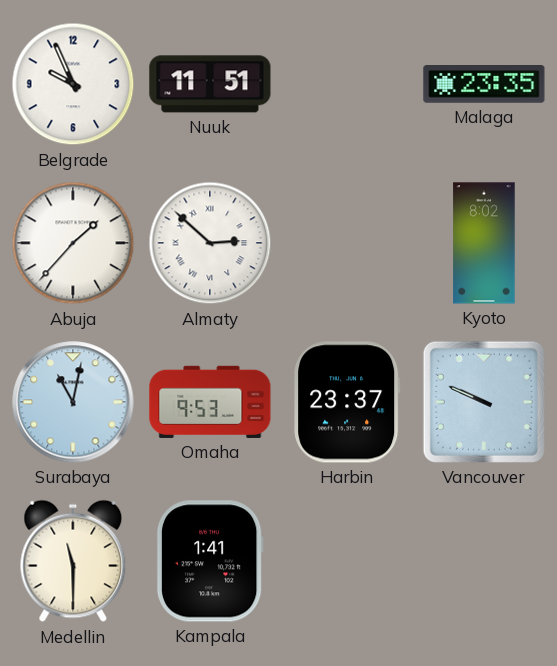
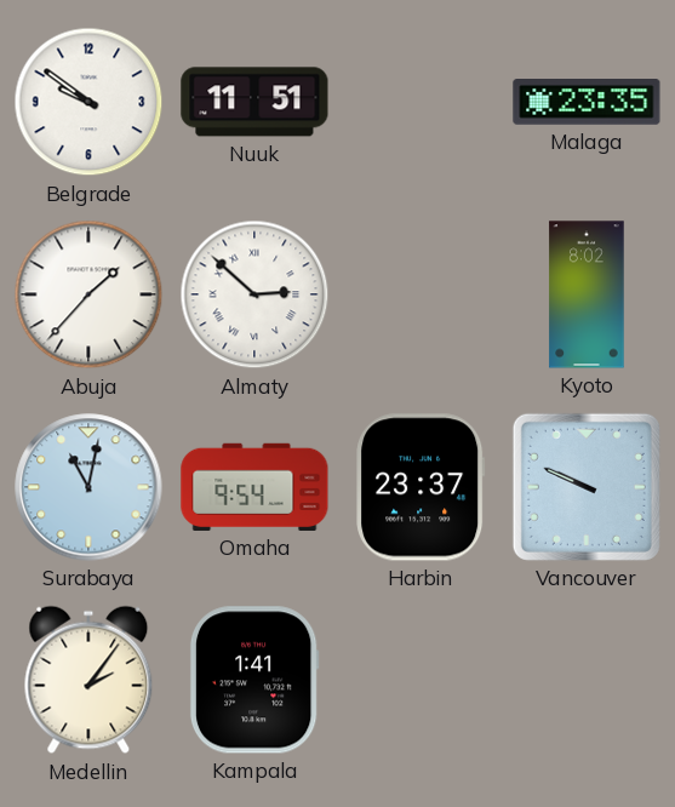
Belgrade: 9:56 -> 9:51
Omaha: 9:53 -> 9:54
Medellin: 11:30 -> 2:06
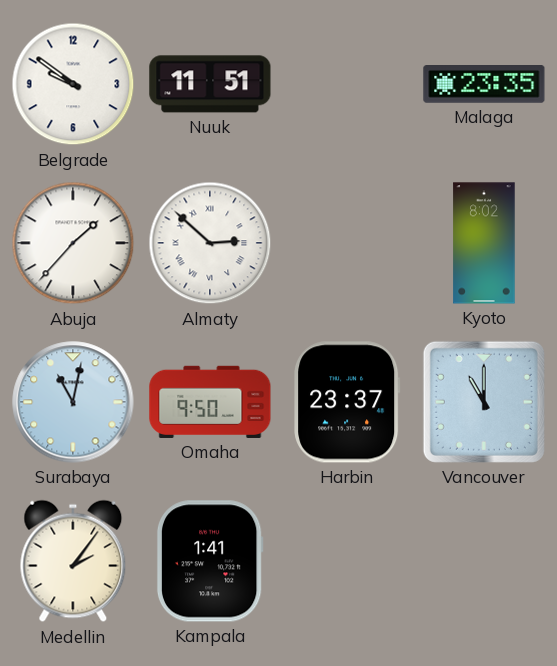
Omaha: 9:54 -> 9:50
Vancouver: 9:49 -> 11:00
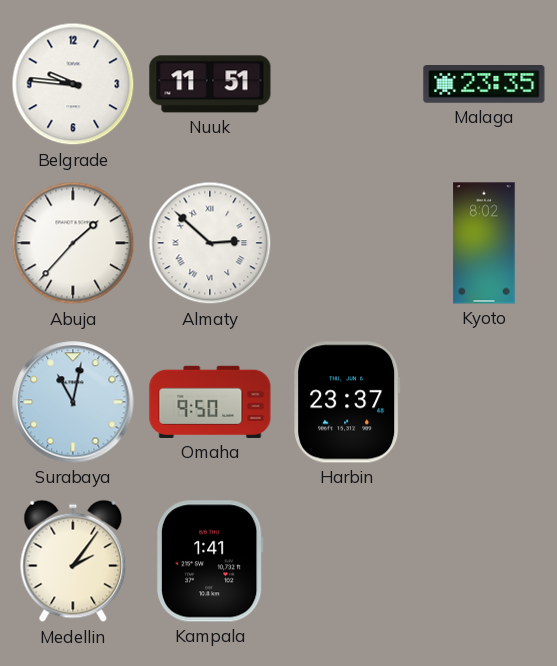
Belgrade: 9:51 -> 9:46
Vancouver: 11:00 -> none
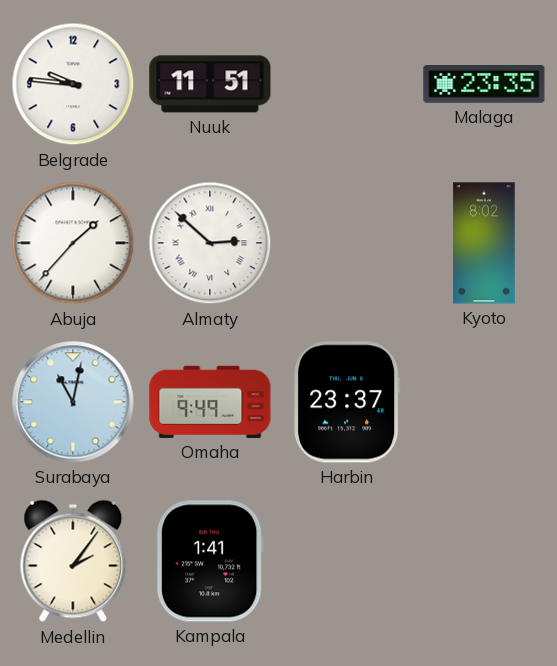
Omaha: 9:50 -> 9:49
